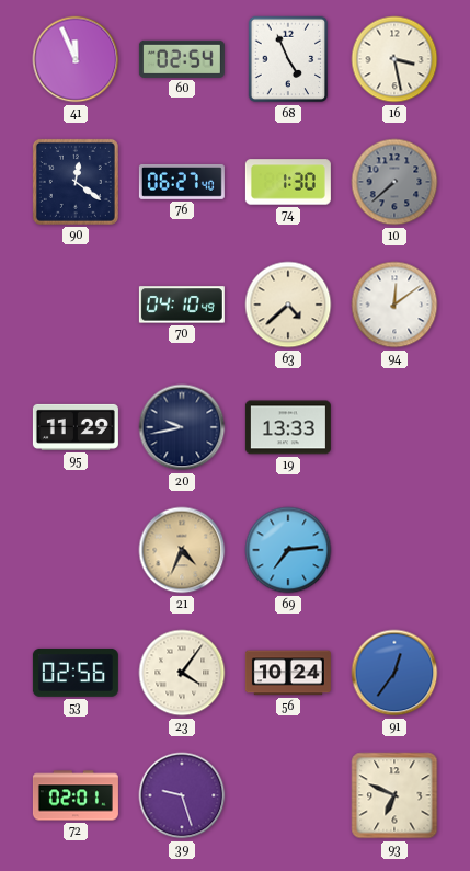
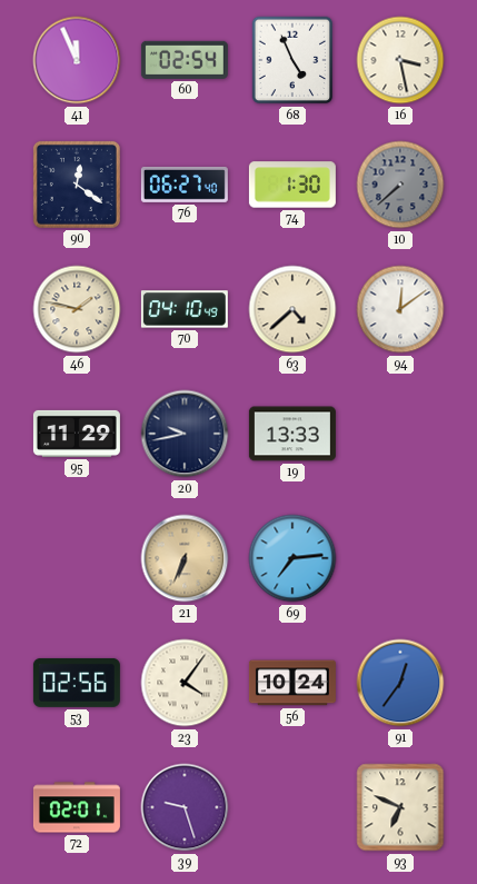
46: none -> 1:47
21: 4:34 -> 6:34
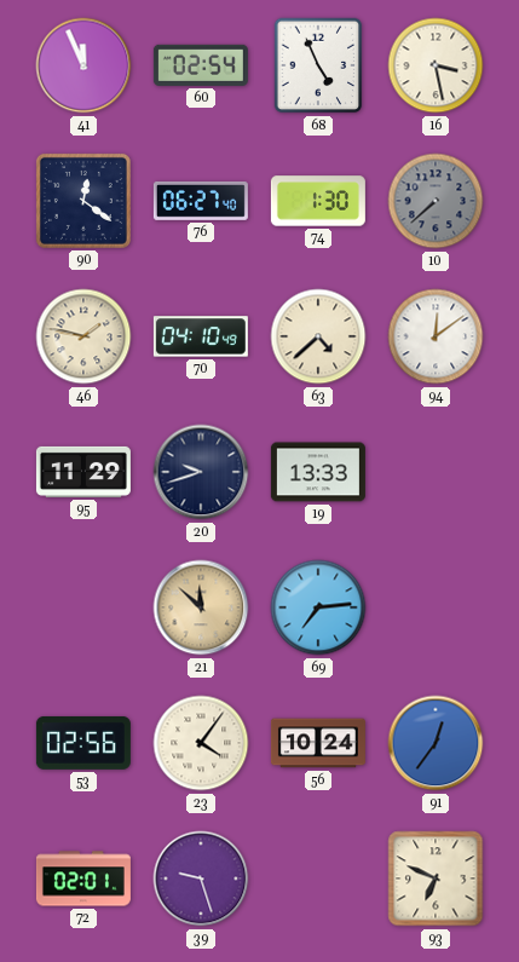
20: 9:43 -> 9:42
21: 6:34 -> 11:52
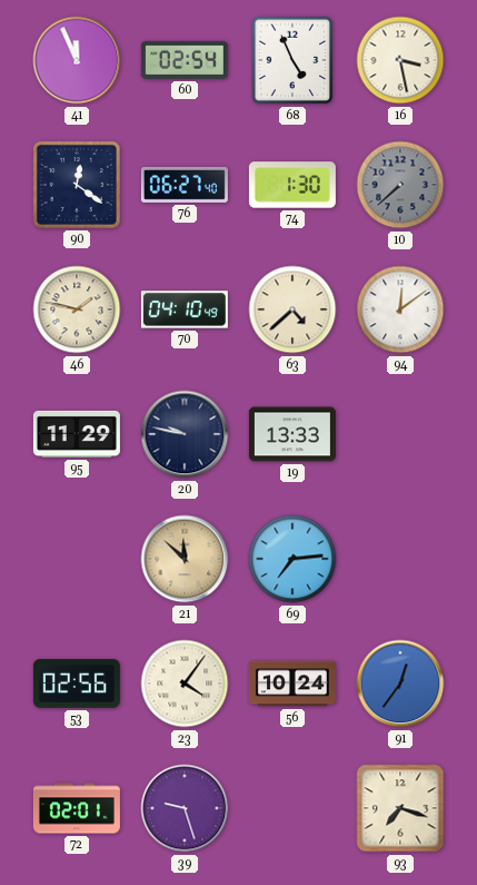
20: 9:42 -> 9:47
93: 6:49 -> 7:18
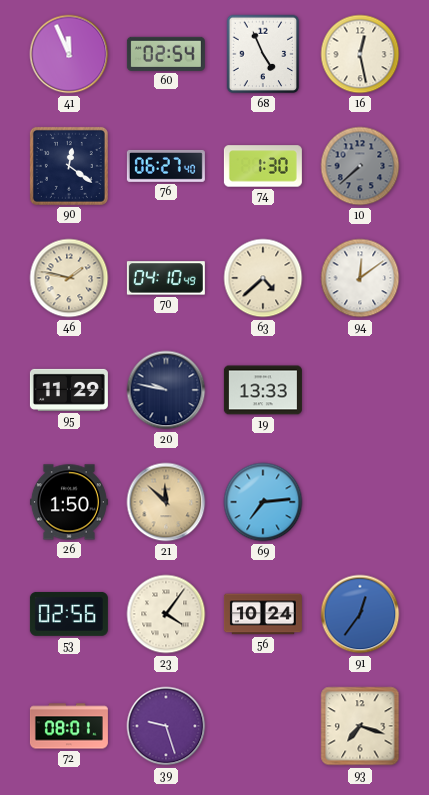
16: 3:28 -> 12:28
26: none -> 1:50
72: 02:01 -> 08:01
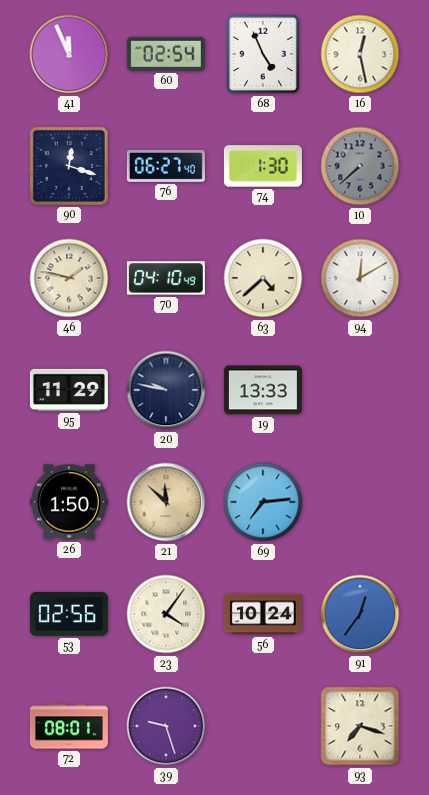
90: 12:21 -> 12:18
94: 12:09 -> 12:10
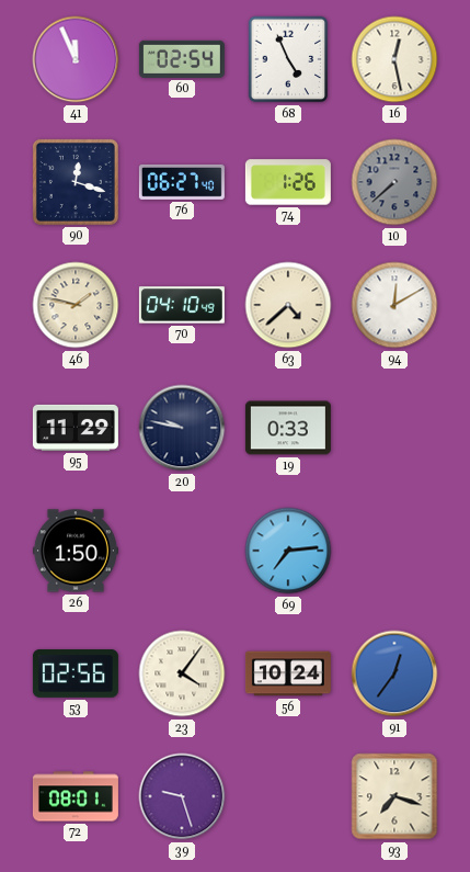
74: 1:30 -> 1:26
19: 13:33 -> 0:33
21: 11:52 -> none
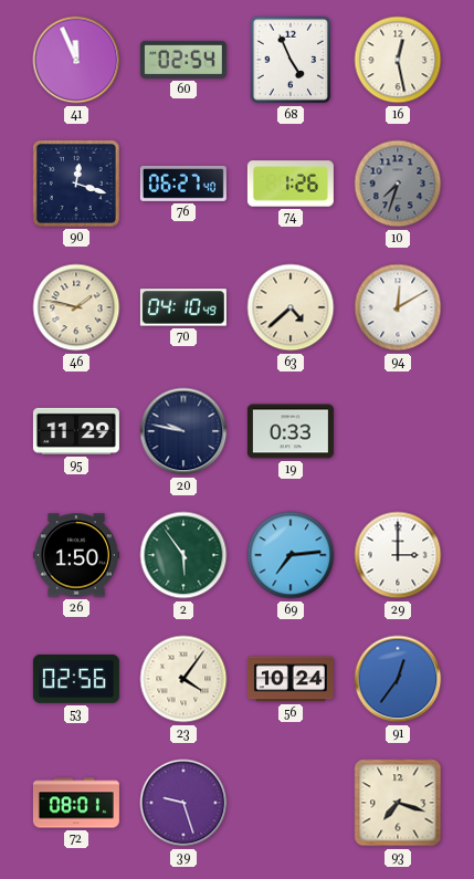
10: 7:38 -> 7:33
2: none -> 5:54
29: none -> 3:00
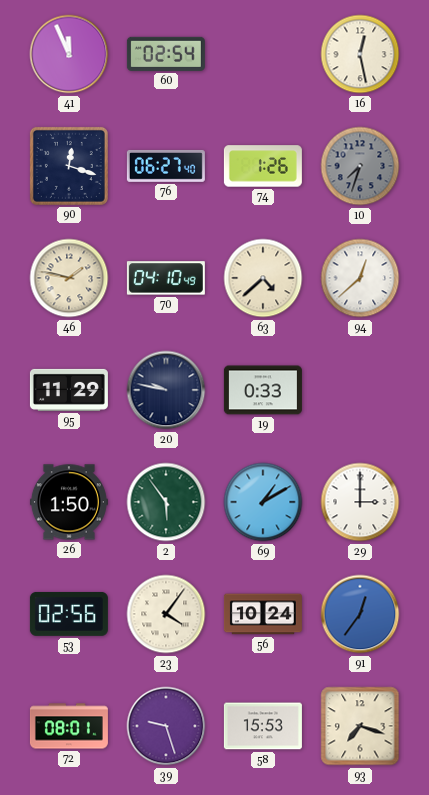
68: 4:56 -> none
94: 12:10 -> 12:38
69: 7:14 -> 1:10
58: none -> 15:53
